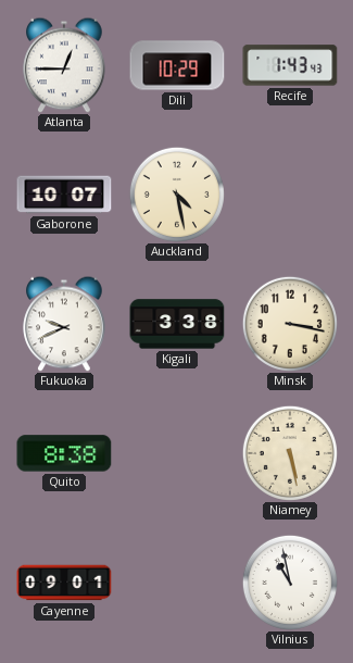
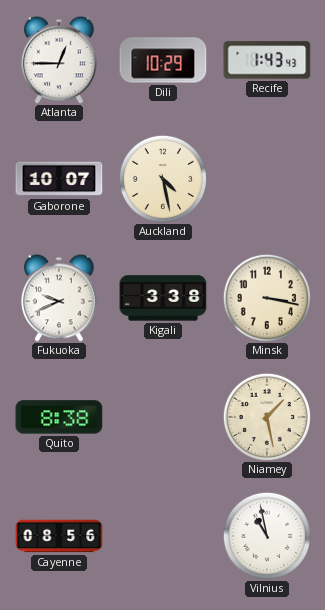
Niamey: 5:28 -> 1:28
Cayenne: 09:01 -> 08:56
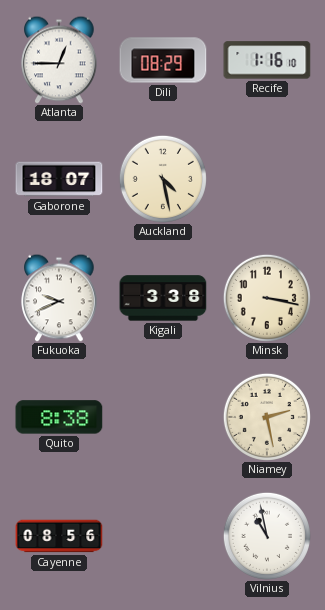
Dili: 10:29 -> 08:29
Recife: 1:43 -> 1:16
Gaborone: 10:07 -> 18:07
Niamey: 1:28 -> 2:28
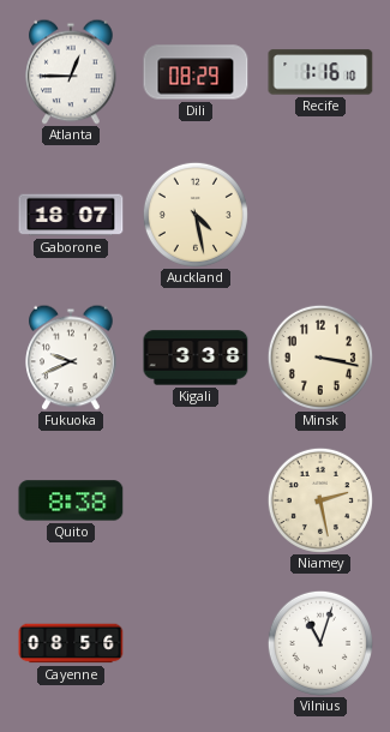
Vilnius: 10:58 -> 11:03
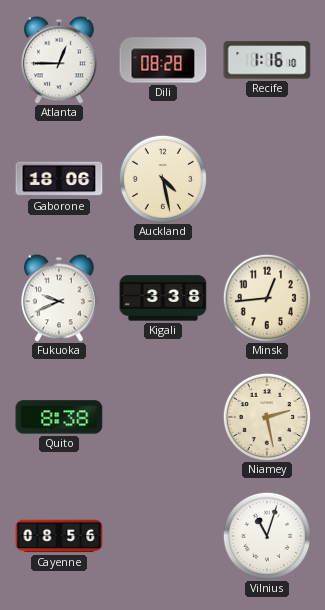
Dili: 08:29 -> 08:28
Gaborone: 18:07 -> 18:06
Minsk: 3:17 -> 12:44
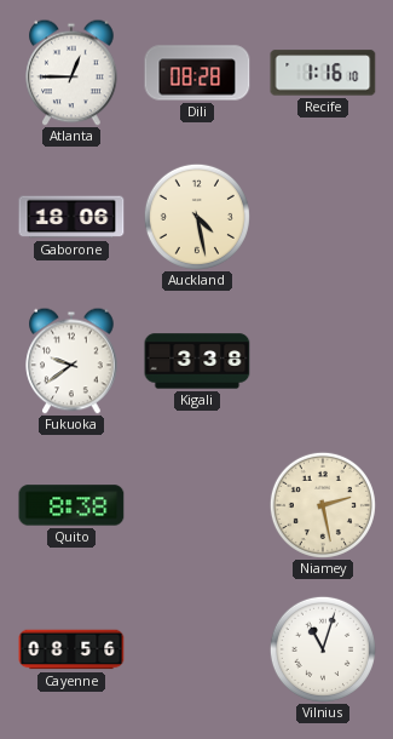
Fukuoka: 9:41 -> 9:39
Minsk: 12:44 -> none
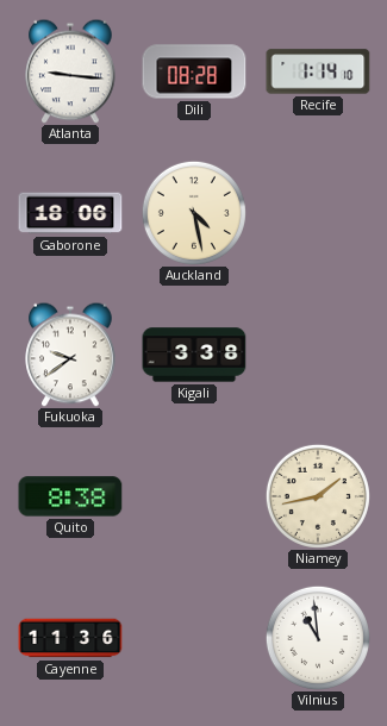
Atlanta: 12:45 -> 9:16
Recife: 1:16 -> 1:14
Niamey: 2:28 -> 1:43
Cayenne: 08:56 -> 11:36
Vilnius: 11:03 -> 10:59
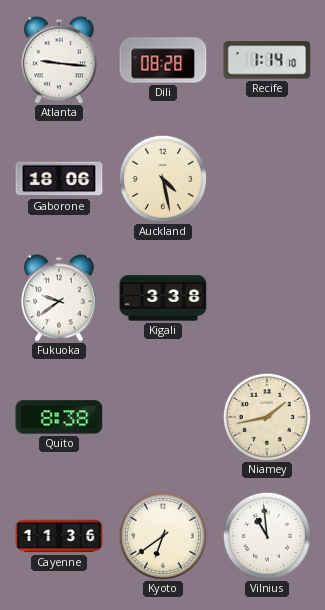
Kyoto: none -> 6:39
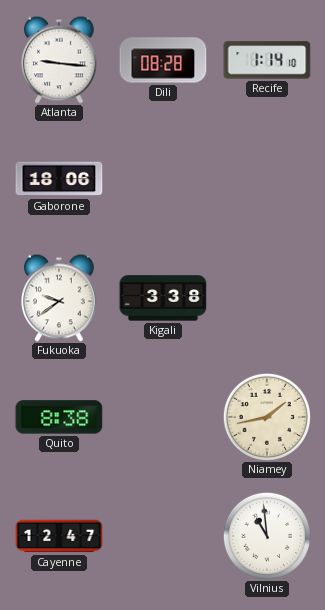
Auckland: 4:28 -> none
Cayenne: 11:36 -> 12:47
Kyoto: 6:39 -> none
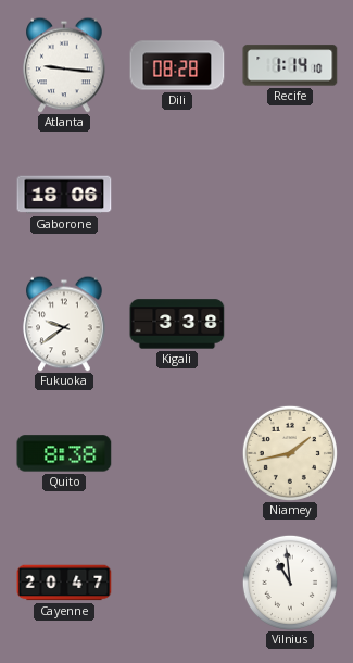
Cayenne: 12:47 -> 20:47
